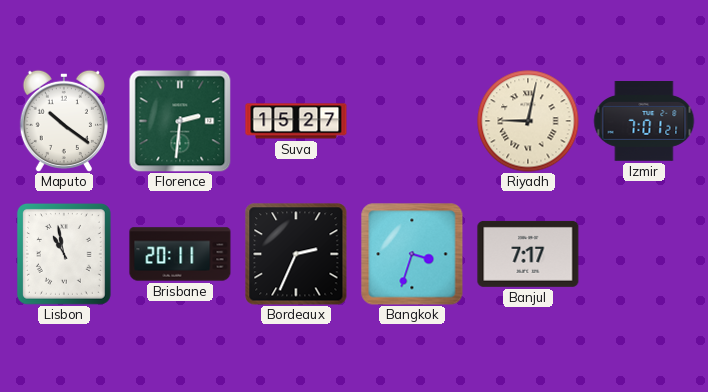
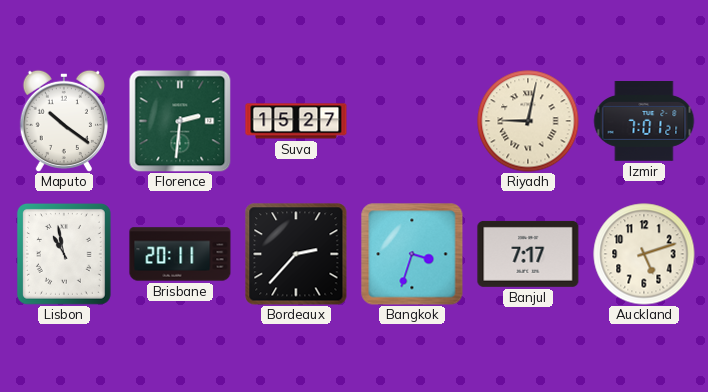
Bordeaux: 2:34 -> 2:37
Auckland: none -> 5:12
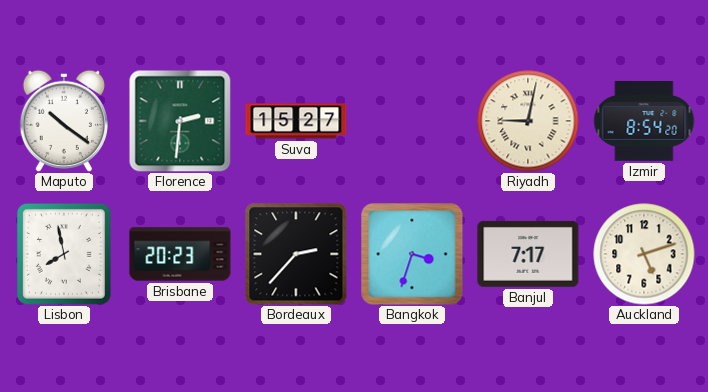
Izmir: 7:01 -> 8:54
Lisbon: 10:58 -> 7:58
Brisbane: 20:11 -> 20:23
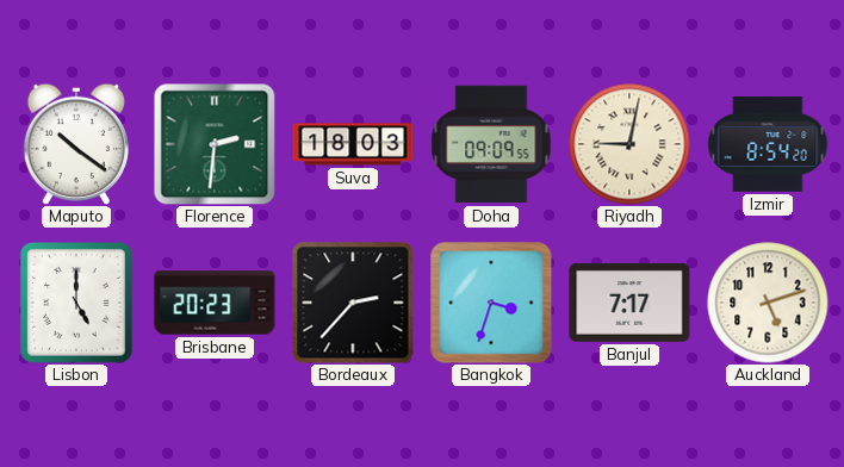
Suva: 15:27 -> 18:03
Doha: none -> 09:09
Lisbon: 7:58 -> 5:00
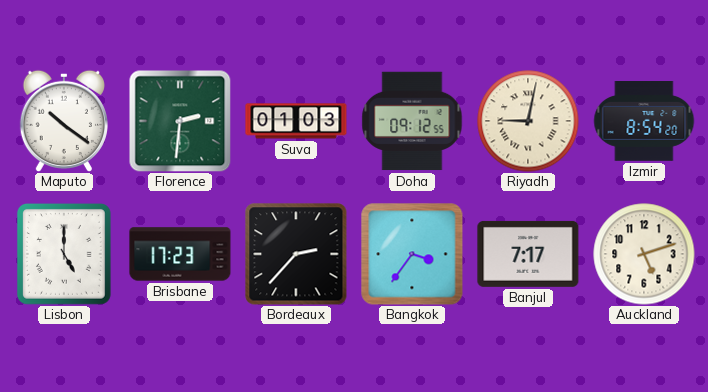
Suva: 18:03 -> 01:03
Doha: 09:09 -> 09:12
Brisbane: 20:23 -> 17:23
Bangkok: 3:33 -> 3:36
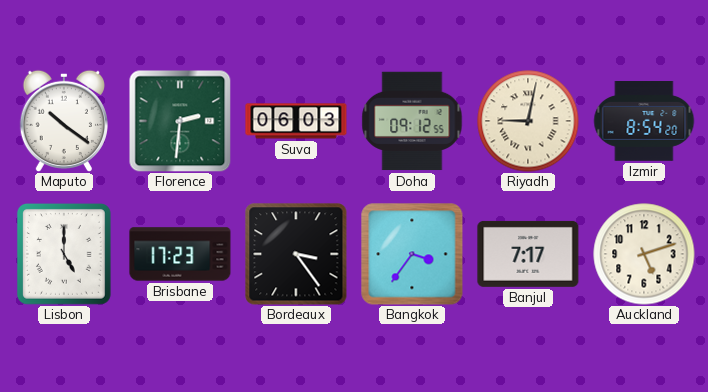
Suva: 01:03 -> 06:03
Bordeaux: 2:37 -> 3:24
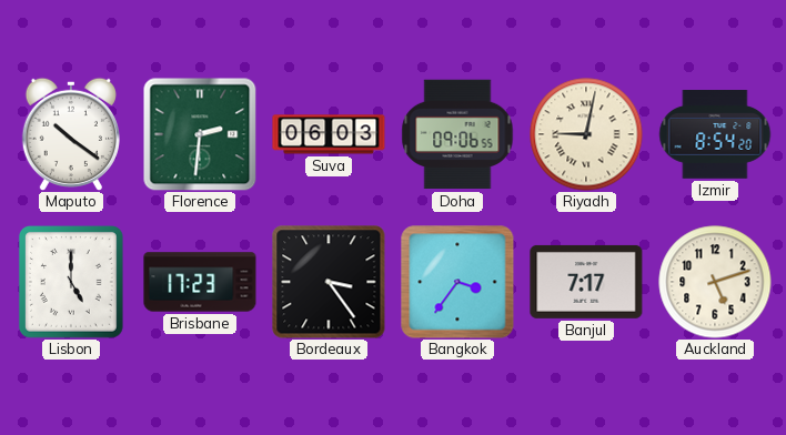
Doha: 09:12 -> 09:06
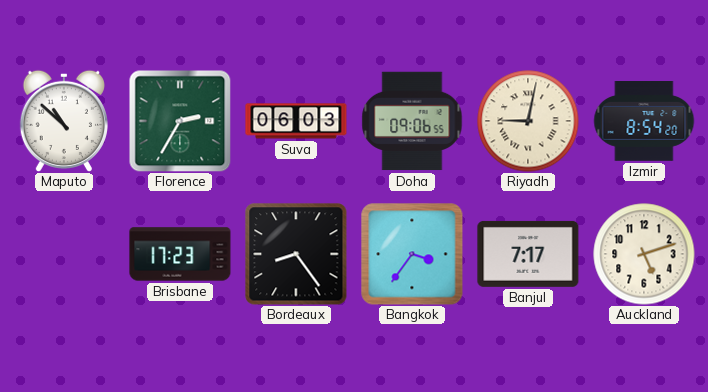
Maputo: 10:21 -> 10:52
Florence: 2:31 -> 2:35
Lisbon: 5:00 -> none
Bordeaux: 3:24 -> 8:24
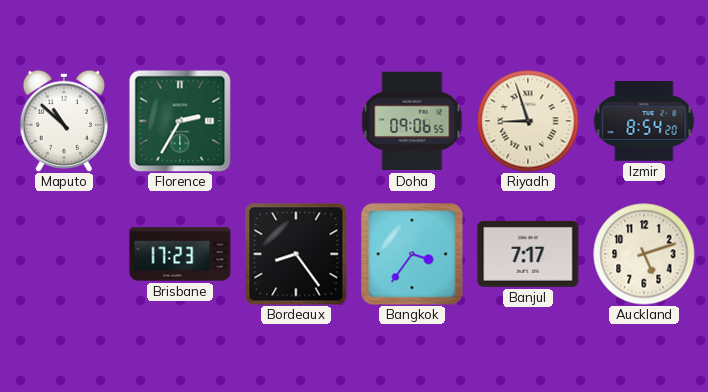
Suva: 06:03 -> none
Riyadh: 9:02 -> 8:57
